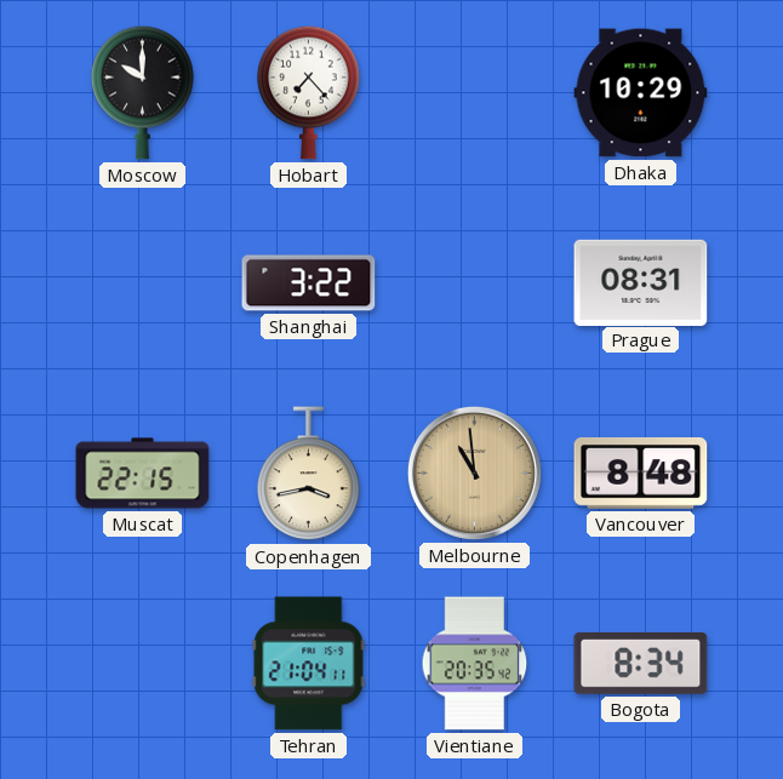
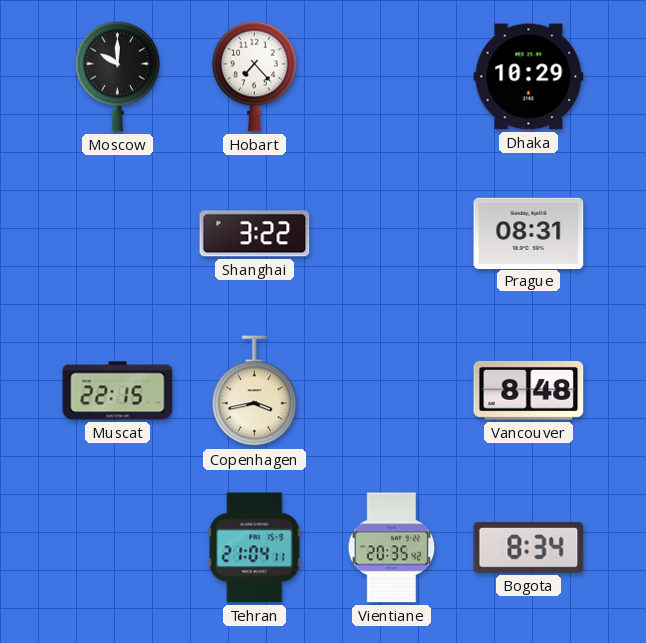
Melbourne: 10:59 -> none
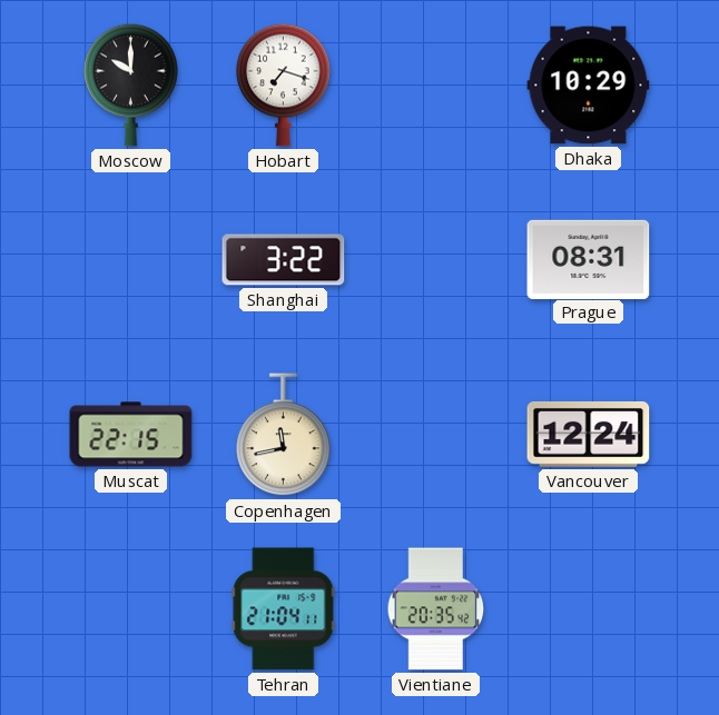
Hobart: 7:23 -> 7:18
Copenhagen: 3:43 -> 11:43
Vancouver: 8:48 -> 12:24
Bogota: 8:34 -> none
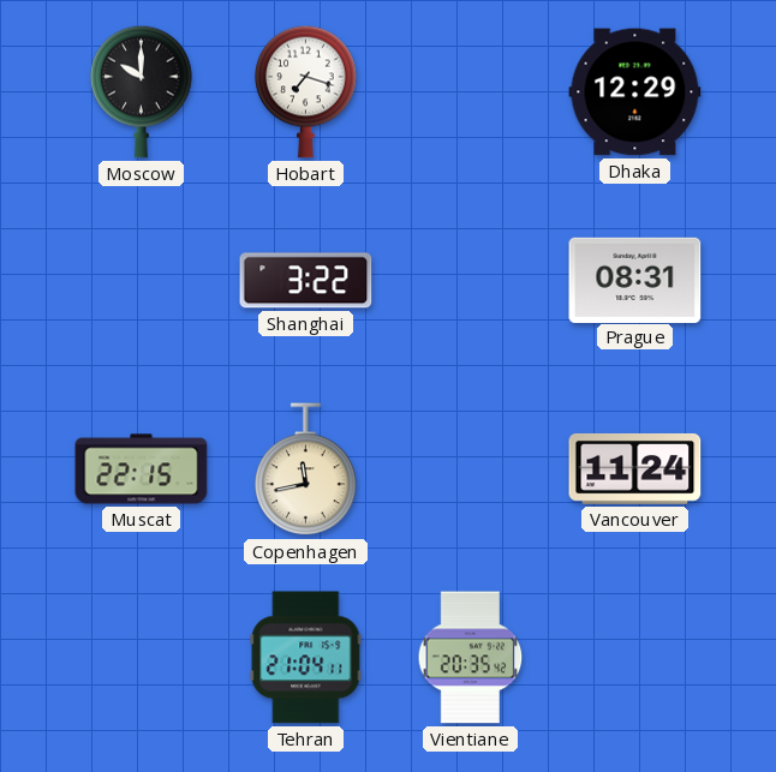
Dhaka: 10:29 -> 12:29
Vancouver: 12:24 -> 11:24
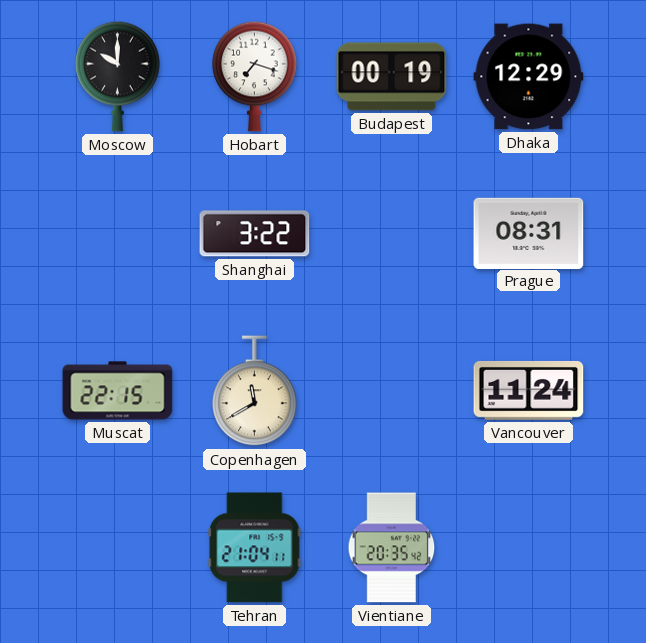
Budapest: none -> 00:19
Copenhagen: 11:43 -> 11:40
